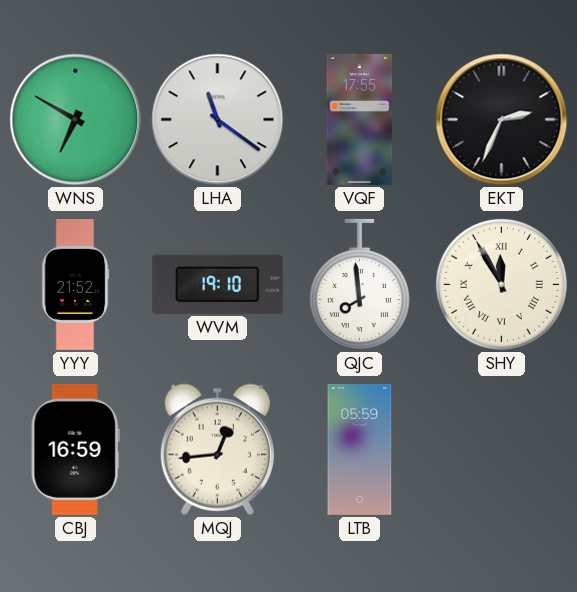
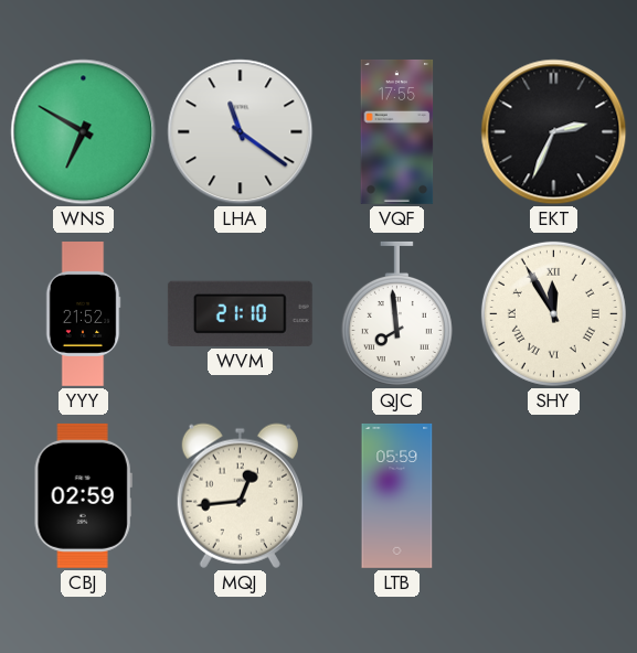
WVM: 19:10 -> 21:10
CBJ: 16:59 -> 02:59
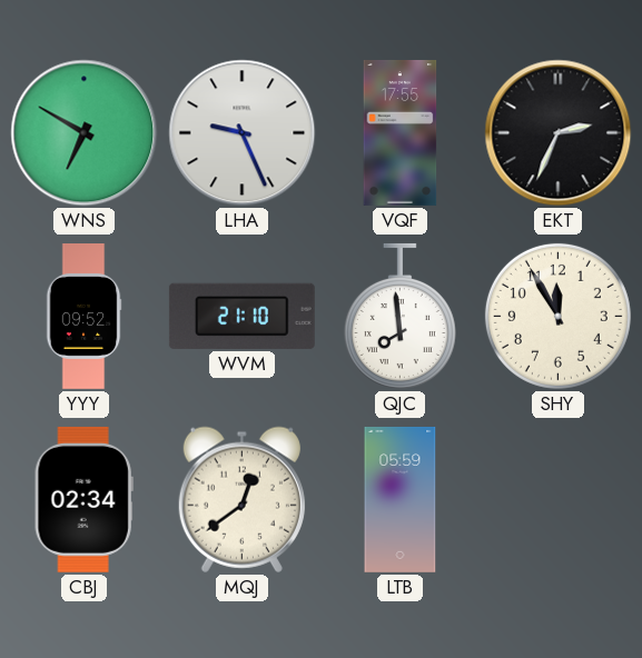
LHA: 11:21 -> 9:26
YYY: 21:52 -> 09:52
SHY numerals: Roman -> Arabic
CBJ: 02:59 -> 02:34
MQJ: 12:44 -> 12:39
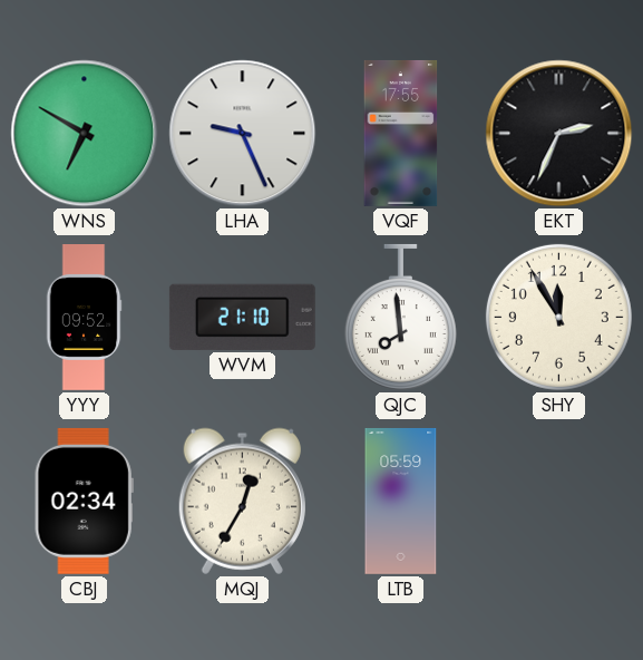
MQJ: 12:39 -> 12:35
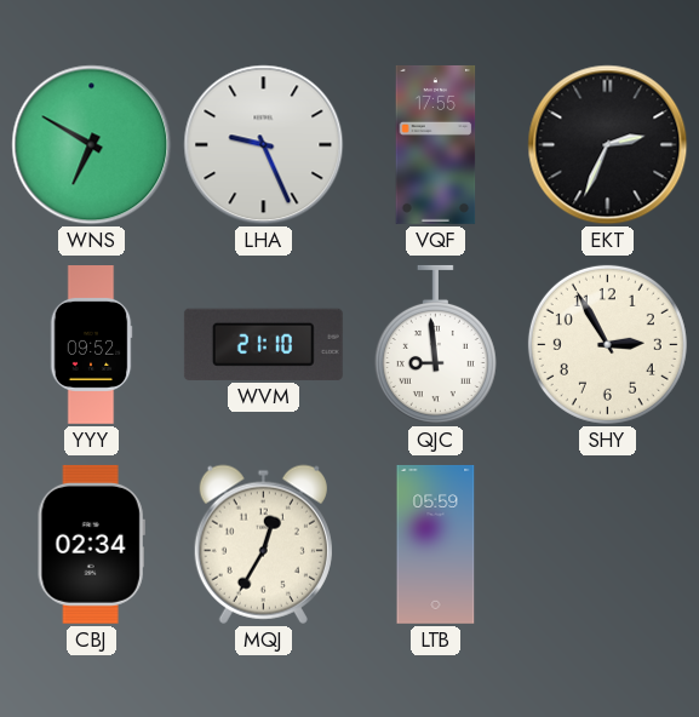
QJC: 7:59 -> 8:59
SHY: 11:55 -> 2:55
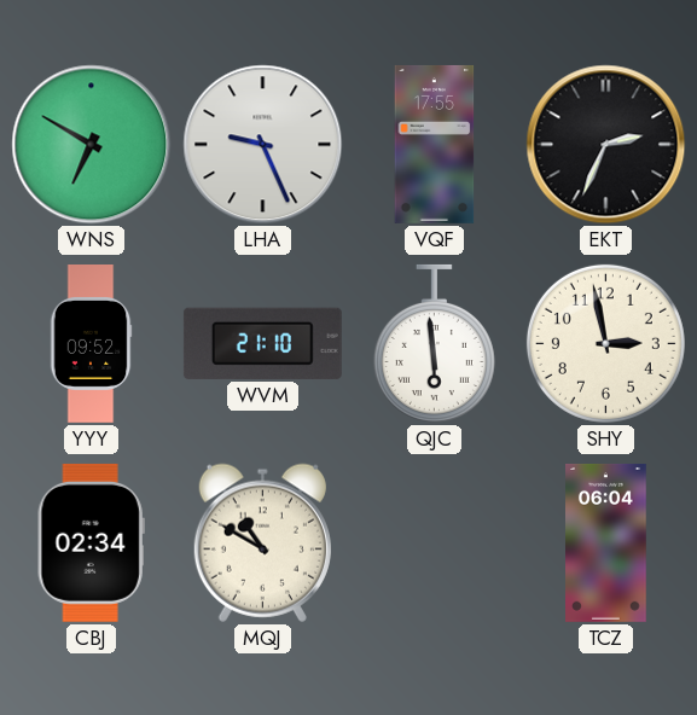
QJC: 8:59 -> 5:59
SHY: 2:55 -> 2:58
MQJ: 12:35 -> 10:50
LTB: 05:59 -> none
TCZ: none -> 06:04
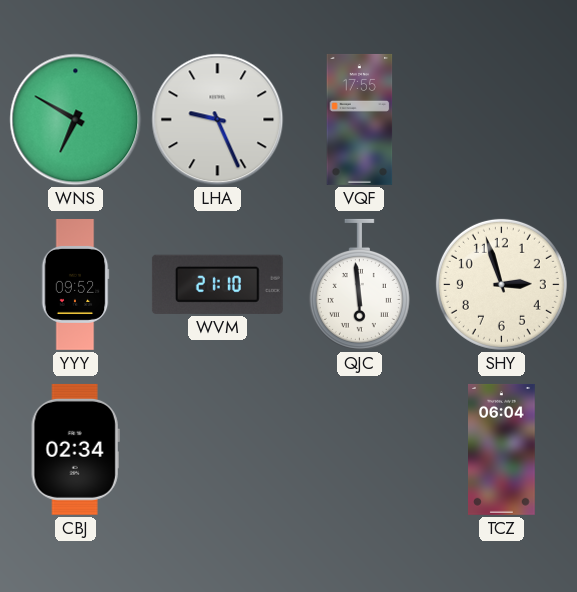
EKT: 2:34 -> none
SHY: 2:58 -> 2:57
MQJ: 10:50 -> none
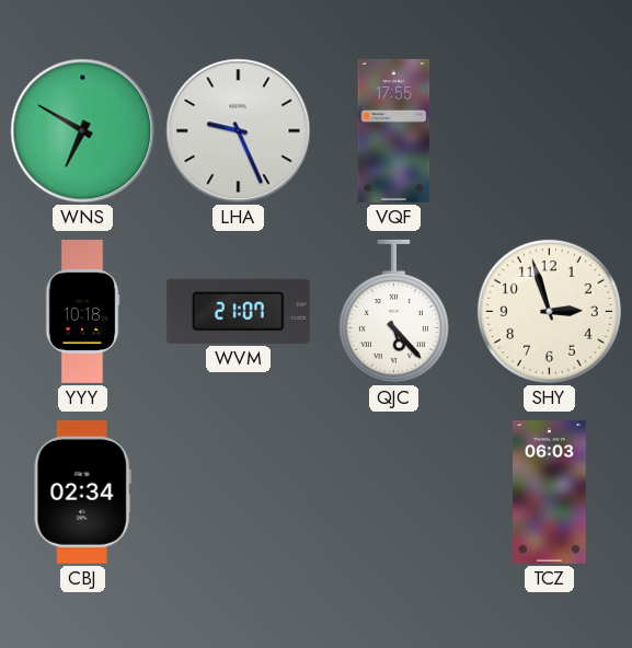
YYY: 09:52 -> 10:18
WVM: 21:10 -> 21:07
QJC: 5:59 -> 5:23
TCZ: 06:04 -> 06:03
